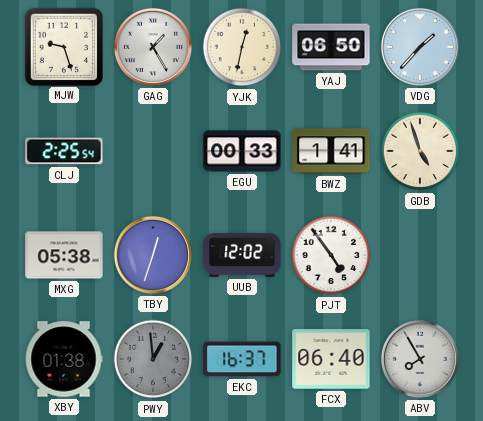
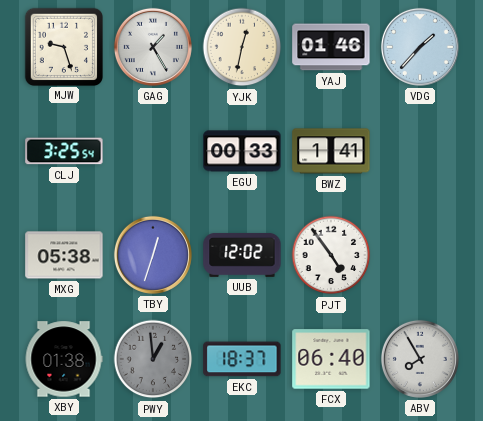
YAJ: 06:50 -> 01:46
CLJ: 2:25 -> 3:25
GDB: 4:57 -> none
EKC: 16:37 -> 18:37
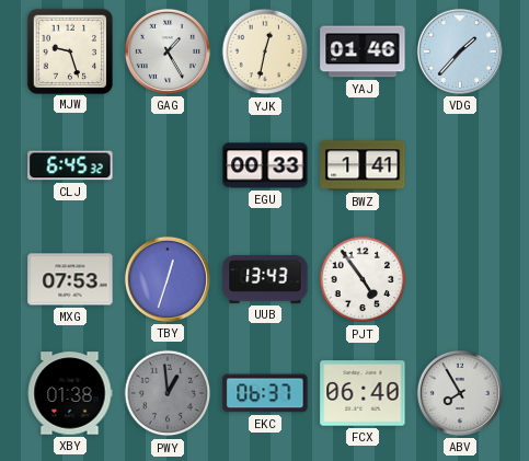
CLJ: 3:25 -> 6:45
MXG: 05:38 -> 07:53
UUB: 12:02 -> 13:43
EKC: 18:37 -> 06:37
